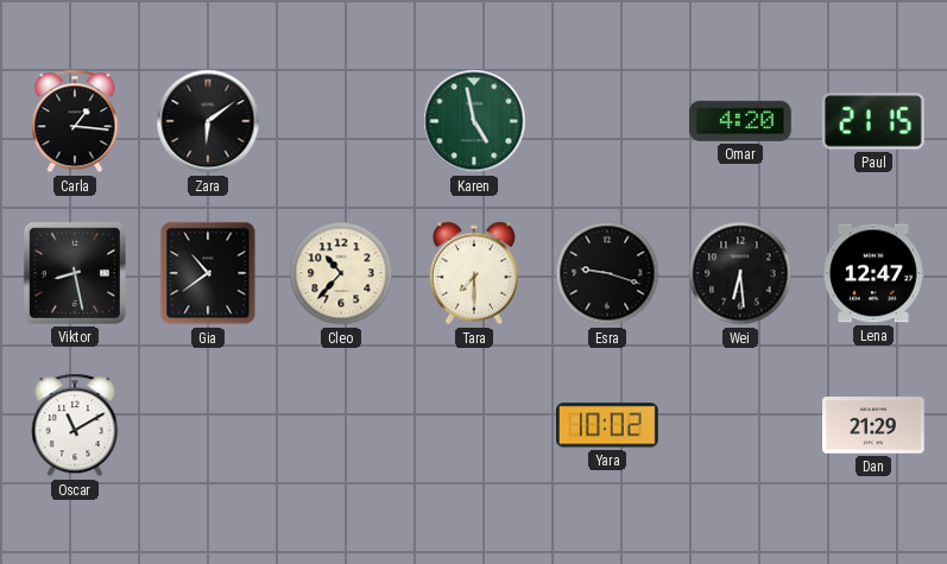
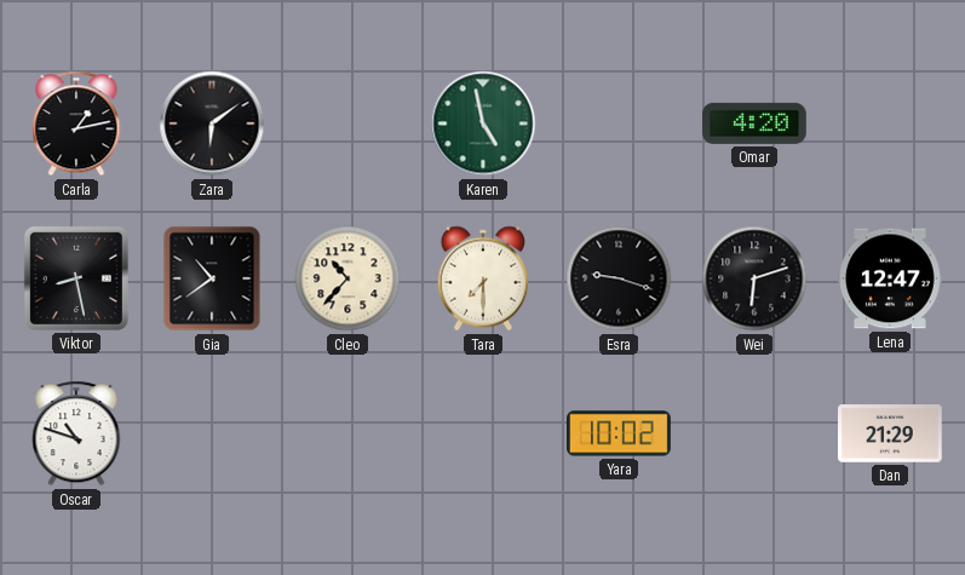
Carla: 1:16 -> 1:13
Paul: 21:15 -> none
Wei: 6:29 -> 6:12
Oscar: 11:10 -> 10:48
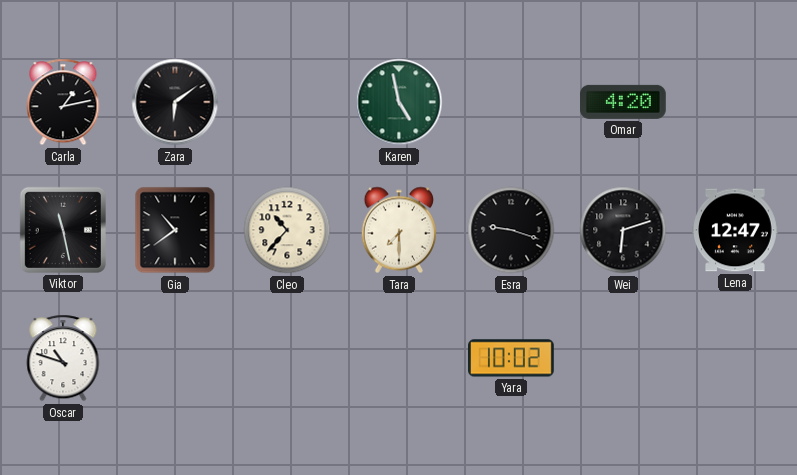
Viktor: 8:28 -> 11:28
Dan: 21:29 -> none
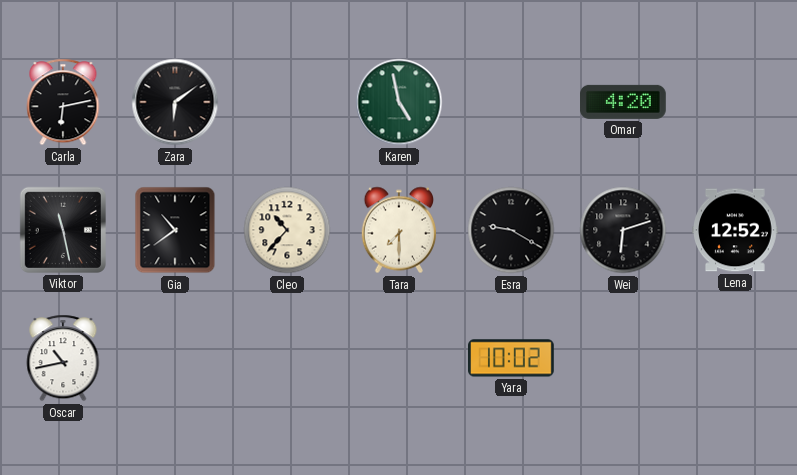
Carla: 1:13 -> 6:13
Esra: 9:18 -> 9:20
Lena: 12:47 -> 12:52
Oscar: 10:48 -> 10:43
